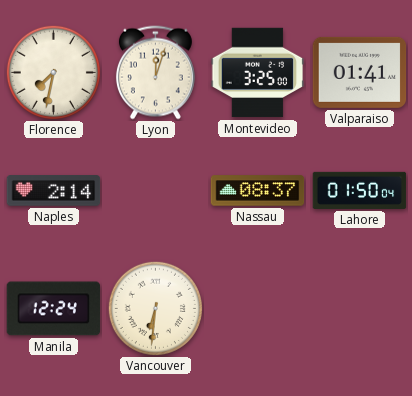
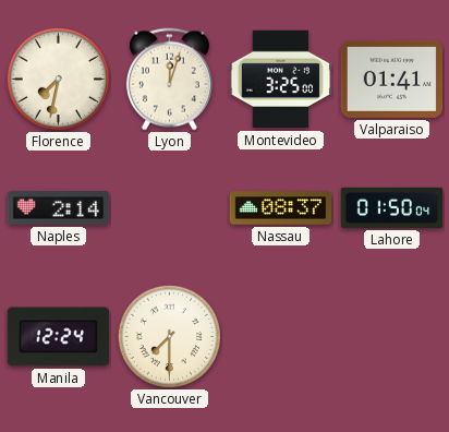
Vancouver: 6:31 -> 7:30
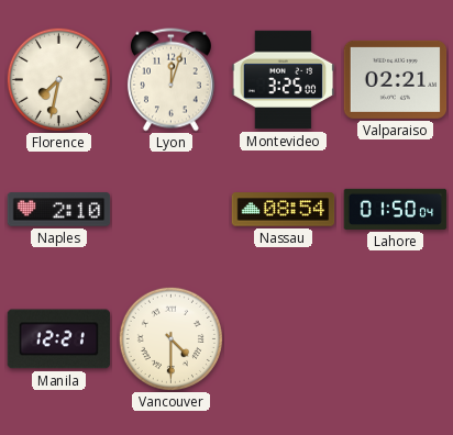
Valparaiso: 01:41 -> 02:21
Naples: 2:14 -> 2:10
Nassau: 08:37 -> 08:54
Manila: 12:24 -> 12:21
Vancouver: 7:30 -> 4:30
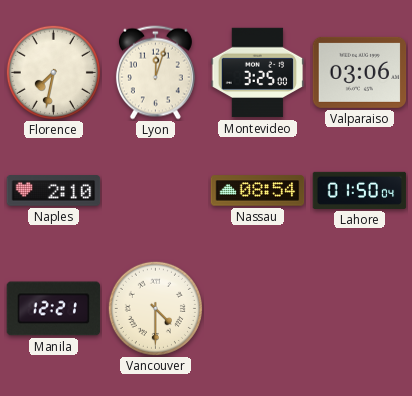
Valparaiso: 02:21 -> 03:06
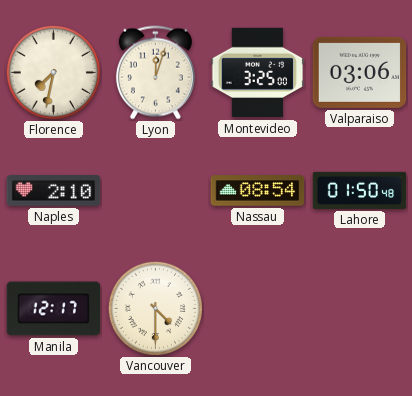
Lahore: 01:50:04 -> 01:50:48
Manila: 12:21 -> 12:17
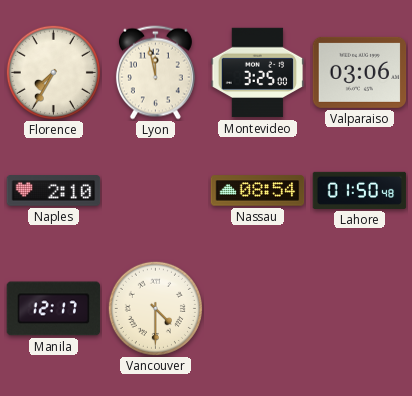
Florence: 7:32 -> 7:35
Lyon: 12:03 -> 11:58
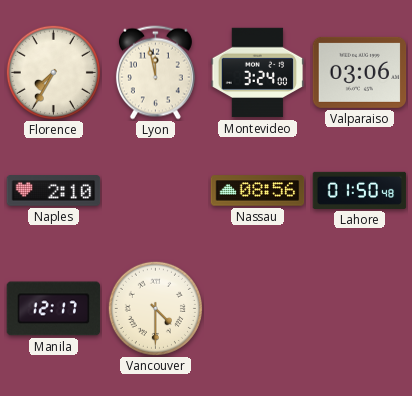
Montevideo: 3:25 -> 3:24
Nassau: 08:54 -> 08:56
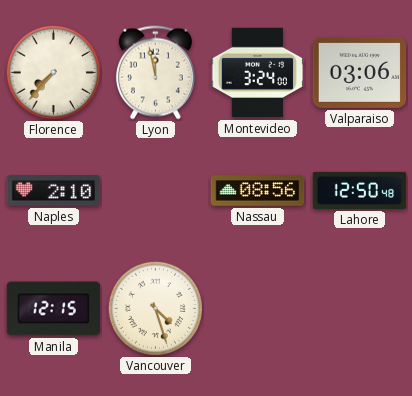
Florence: 7:35 -> 7:37
Lahore: 01:50 -> 12:50
Manila: 12:17 -> 12:15
Vancouver: 4:30 -> 4:27
